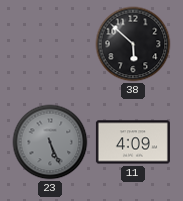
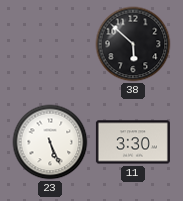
23 dial: grey -> white
11: 4:09 -> 3:30
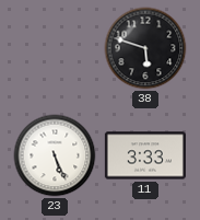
38: 5:52 -> 5:48
11: 3:30 -> 3:33
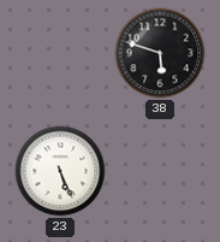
11: 3:33 -> none
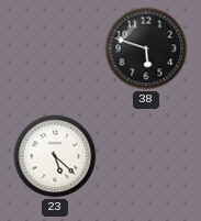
23: 5:26 -> 5:22
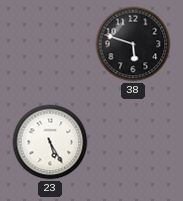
23: 5:22 -> 5:25
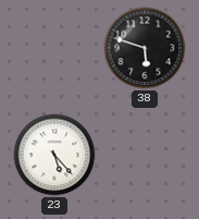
23: 5:25 -> 5:23
